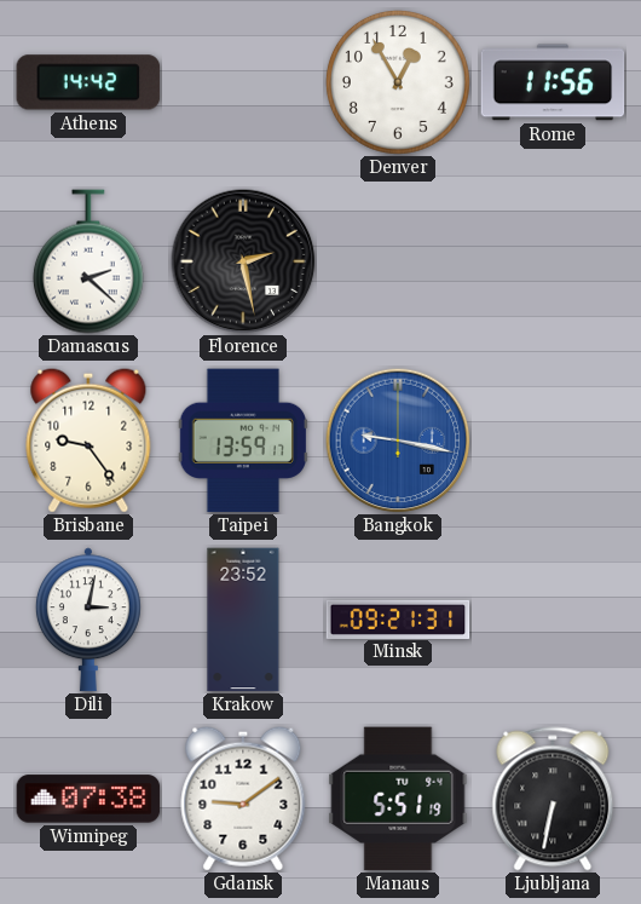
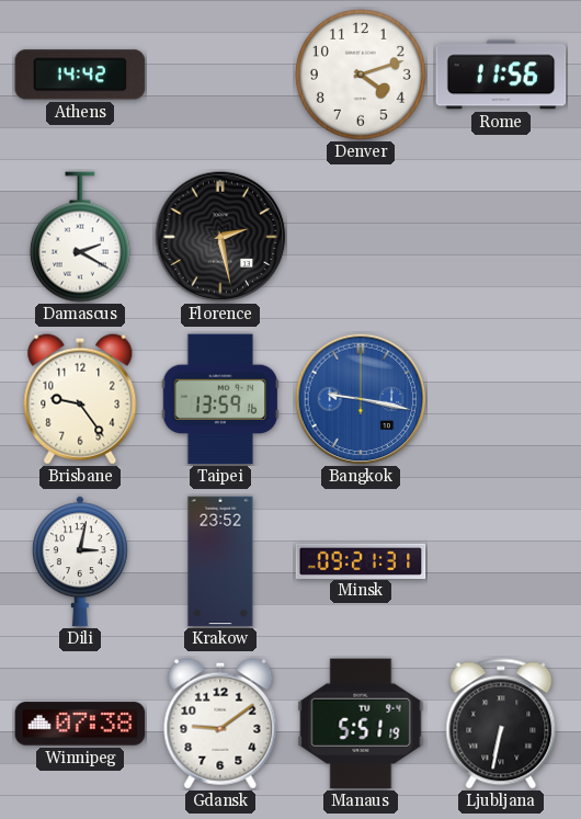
Denver: 12:55 -> 4:12
Damascus: 2:22 -> 2:20
Taipei: 13:59:17 -> 13:59:16
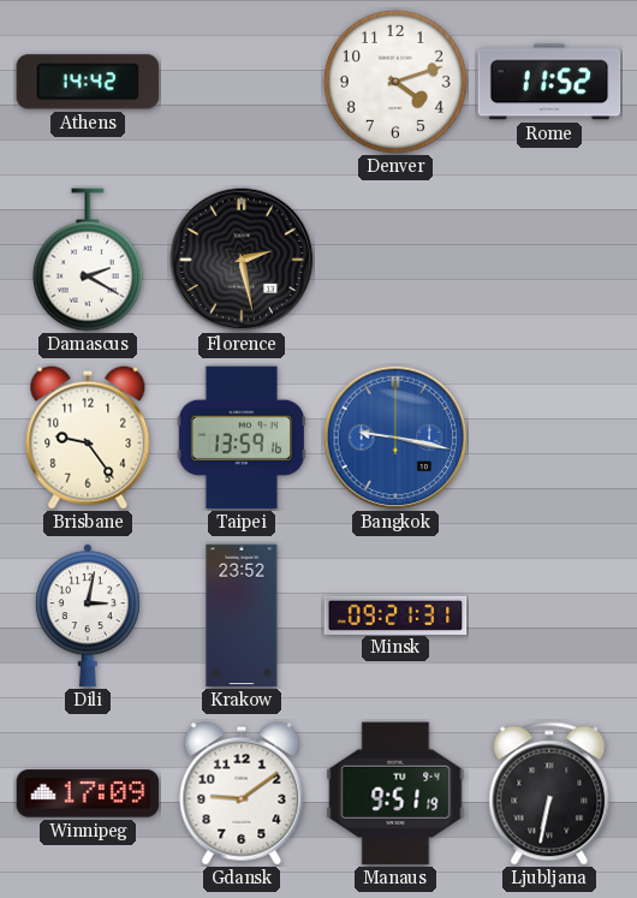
Rome: 11:56 -> 11:52
Winnipeg: 07:38 -> 17:09
Manaus: 5:51 -> 9:51
